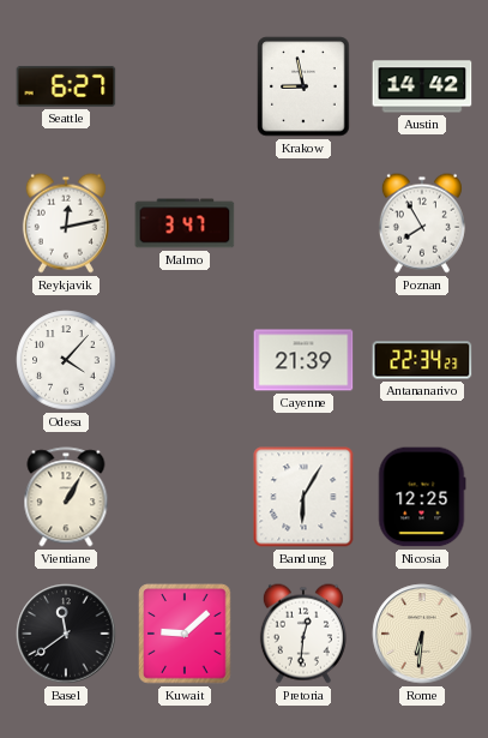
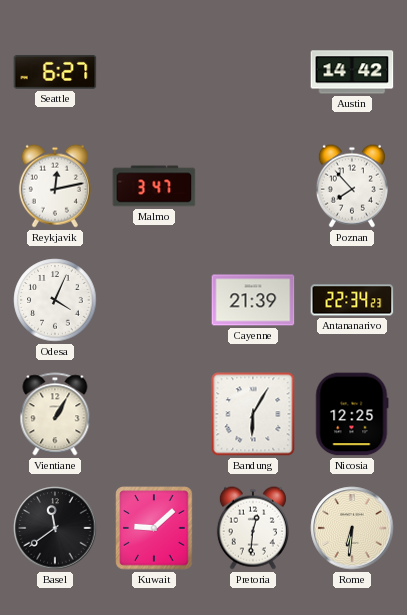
Krakow: 8:58 -> none
Poznan: 7:55 -> 7:53
Odesa: 4:07 -> 4:04
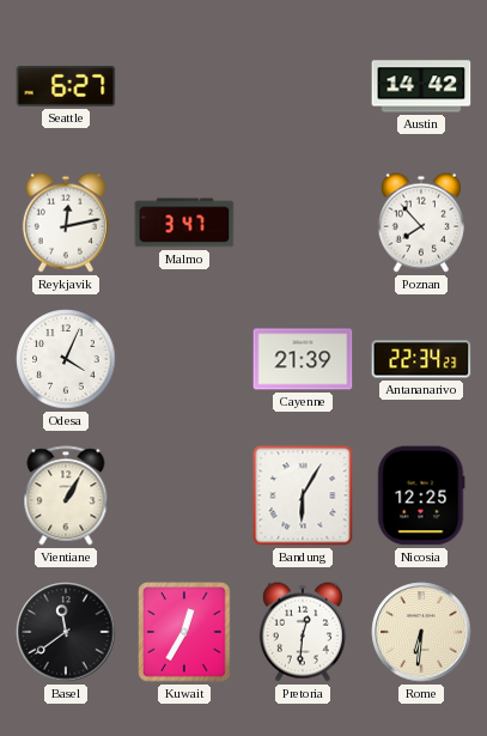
Kuwait: 9:08 -> 12:35
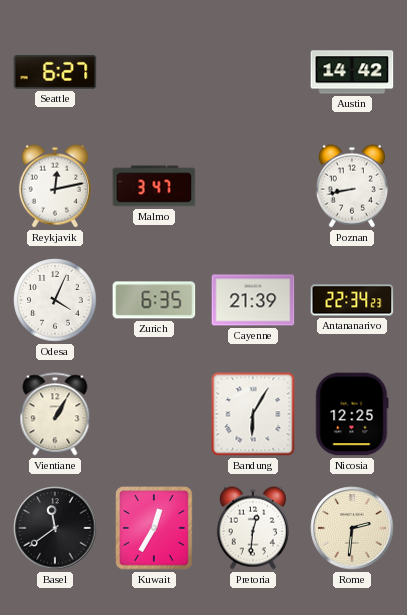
Poznan: 7:53 -> 8:43
Zurich: none -> 6:35
Rome: 6:31 -> 2:31
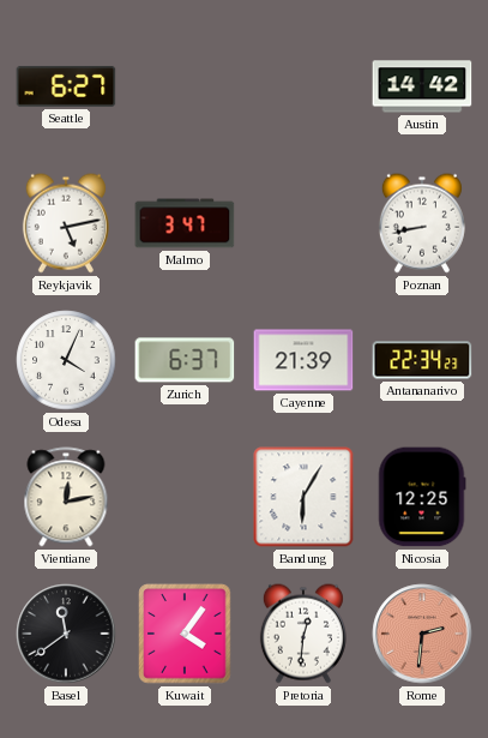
Reykjavik: 12:13 -> 5:13
Zurich: 6:35 -> 6:37
Vientiane: 1:05 -> 12:13
Kuwait: 12:35 -> 4:06
Rome dial: cream -> salmon
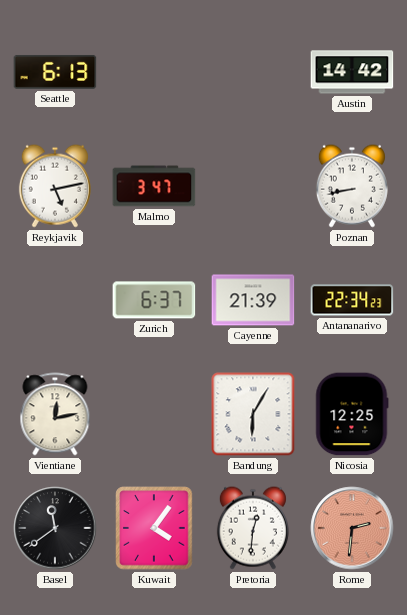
Seattle: 6:27 -> 6:13
Odesa: 4:04 -> none
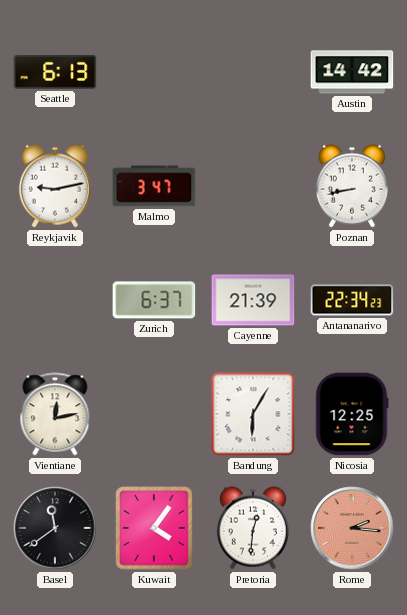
Reykjavik: 5:13 -> 9:13
Rome: 2:31 -> 2:16
